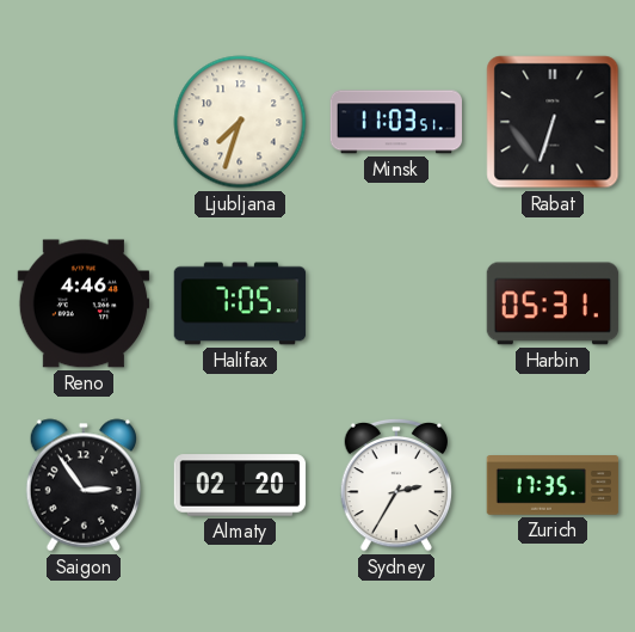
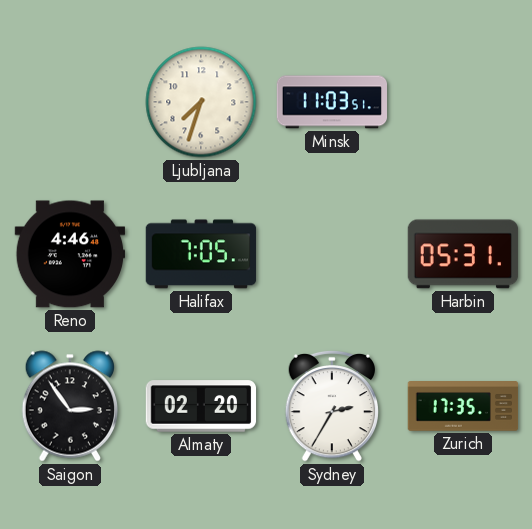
Rabat: 6:33 -> none
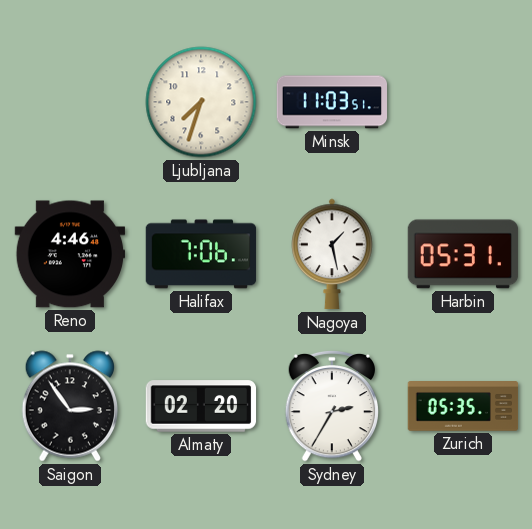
Halifax: 7:05 -> 7:06
Nagoya: none -> 1:28
Zurich: 17:35 -> 05:35
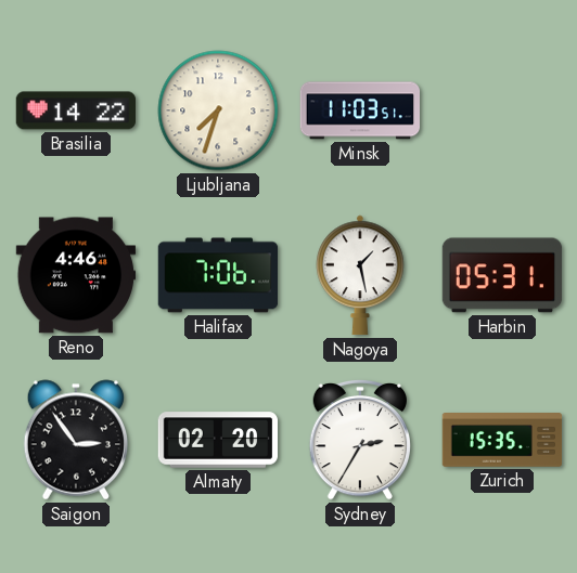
Brasilia: none -> 14:22
Zurich: 05:35 -> 15:35
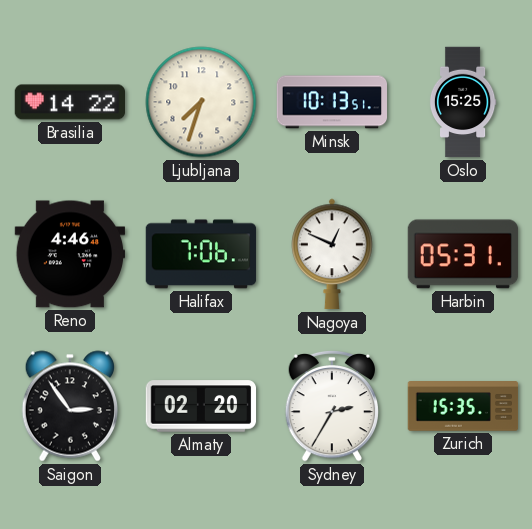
Minsk: 11:03 -> 10:13
Oslo: none -> 15:25
Nagoya: 1:28 -> 12:49
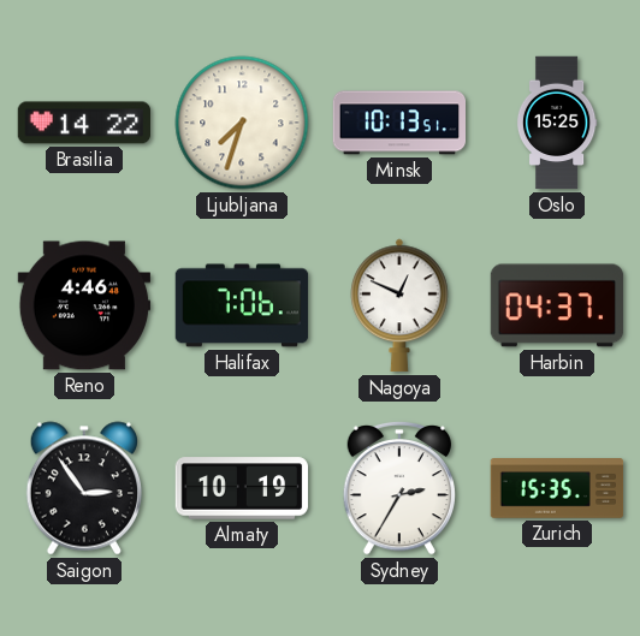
Harbin: 05:31 -> 04:37
Almaty: 02:20 -> 10:19
